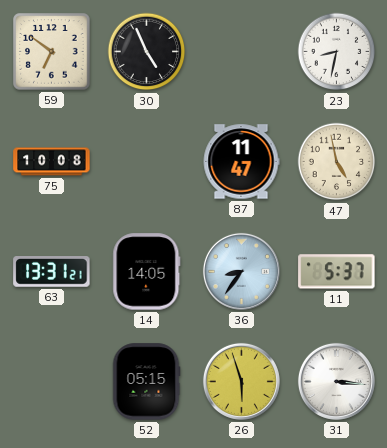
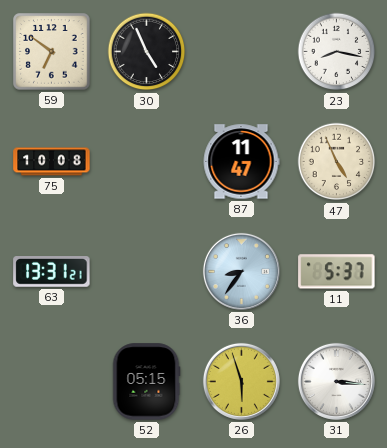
23: 8:32 -> 8:17
47: 4:58 -> 4:56
14: 14:05 -> none
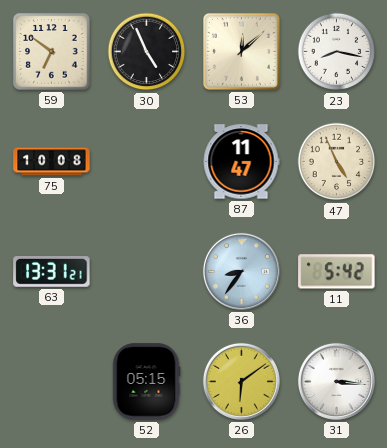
53: none -> 12:08
11: 5:37 -> 5:42
26: 5:57 -> 6:09
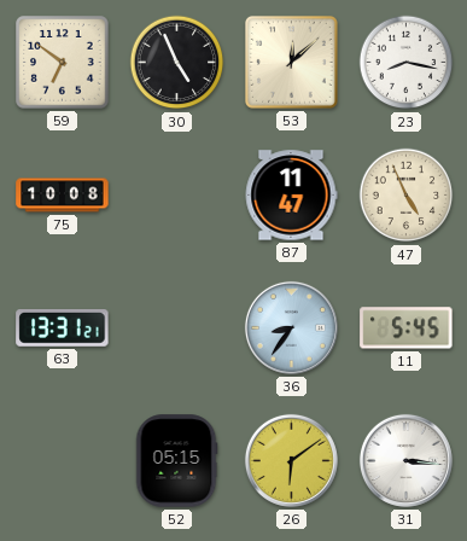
11: 5:42 -> 5:45
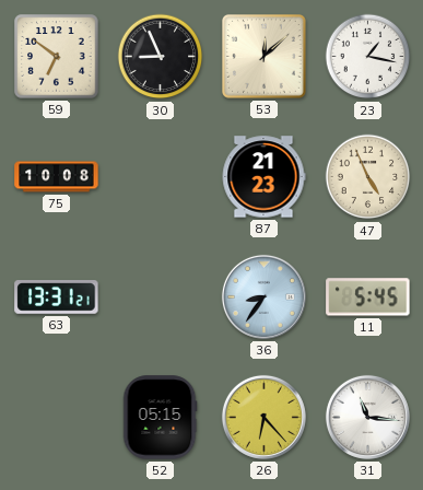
30: 4:56 -> 8:56
23: 8:17 -> 1:17
87: 11:47 -> 21:23
26: 6:09 -> 6:23
31: 3:16 -> 11:16
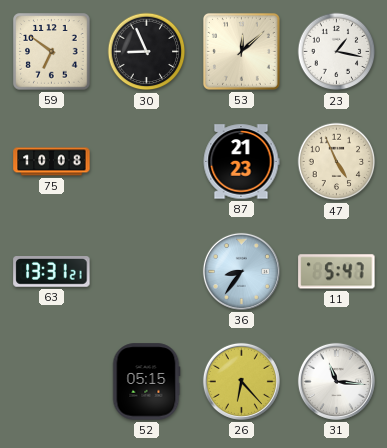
11: 5:45 -> 5:47
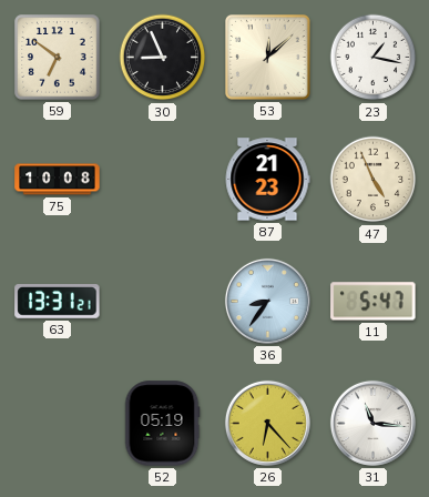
52: 05:15 -> 05:19
